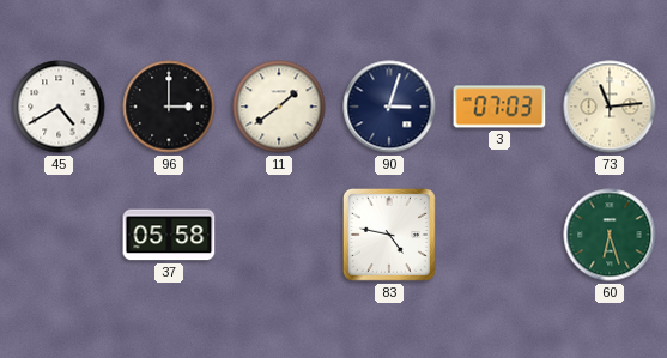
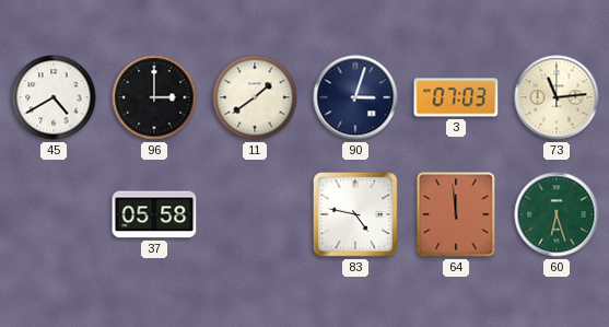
64: none -> 11:59
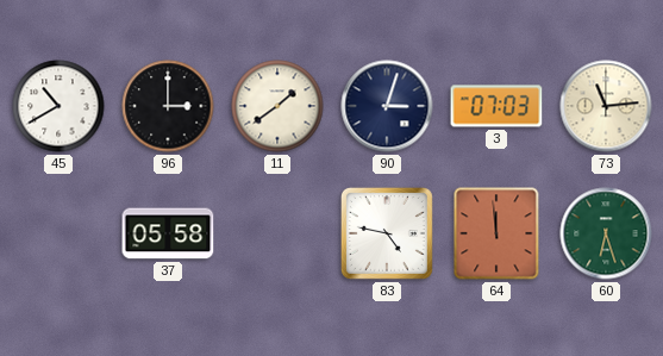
45: 4:40 -> 10:40
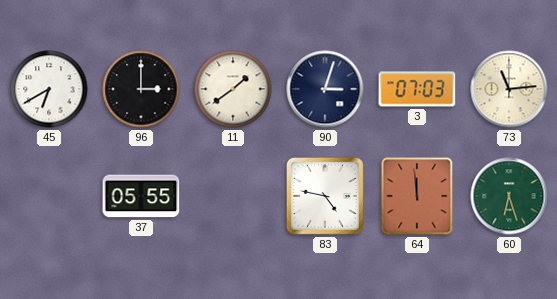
45: 10:40 -> 6:40
37: 05:58 -> 05:55
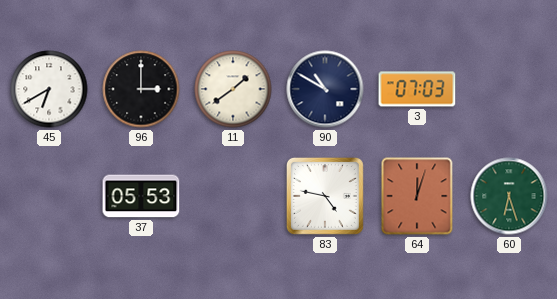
90: 3:03 -> 10:50
73: 11:14 -> none
37: 05:55 -> 05:53
64: 11:59 -> 12:03
